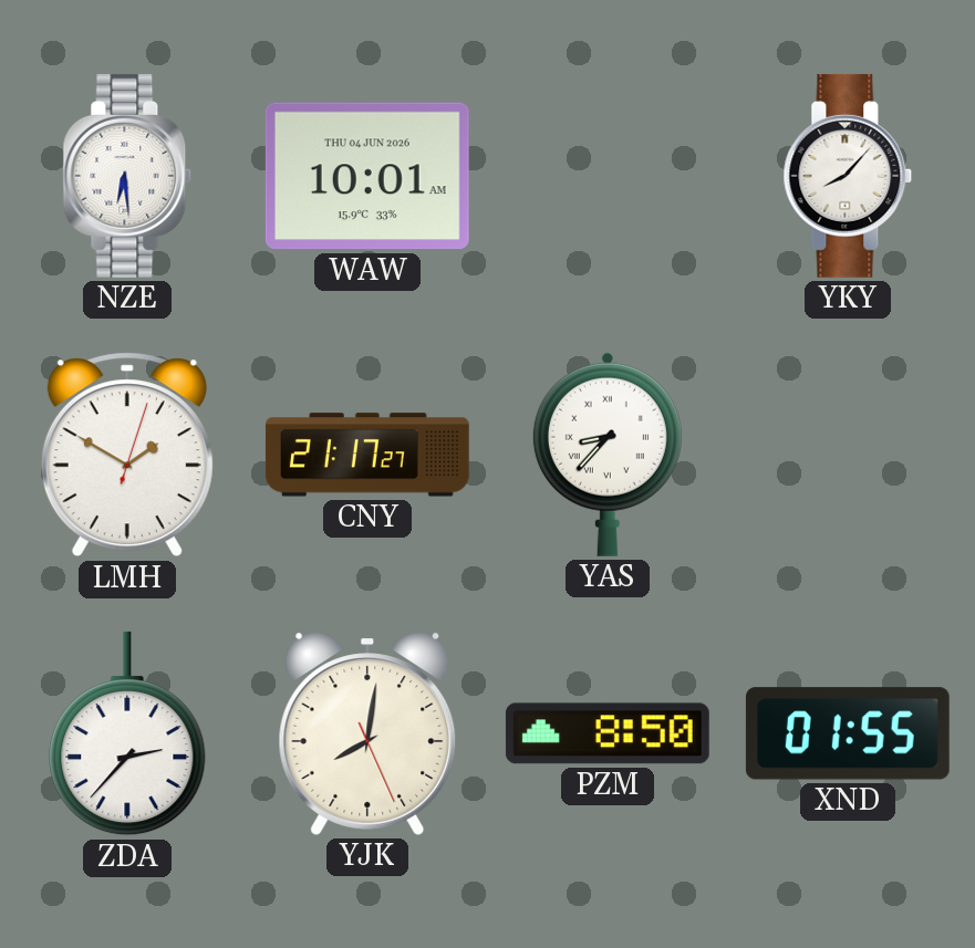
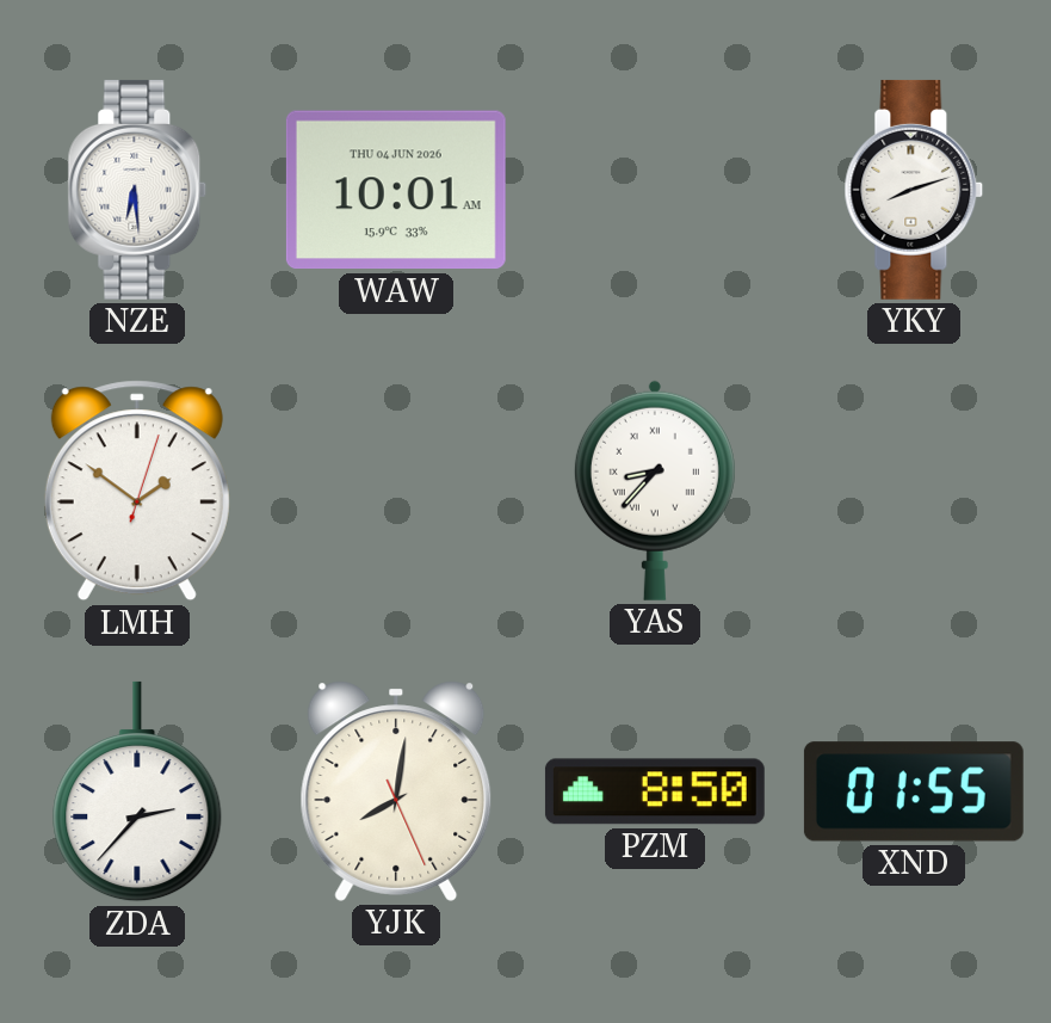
YKY: 8:07 -> 8:12
LMH: 1:50 -> 1:51
CNY: 21:17 -> none
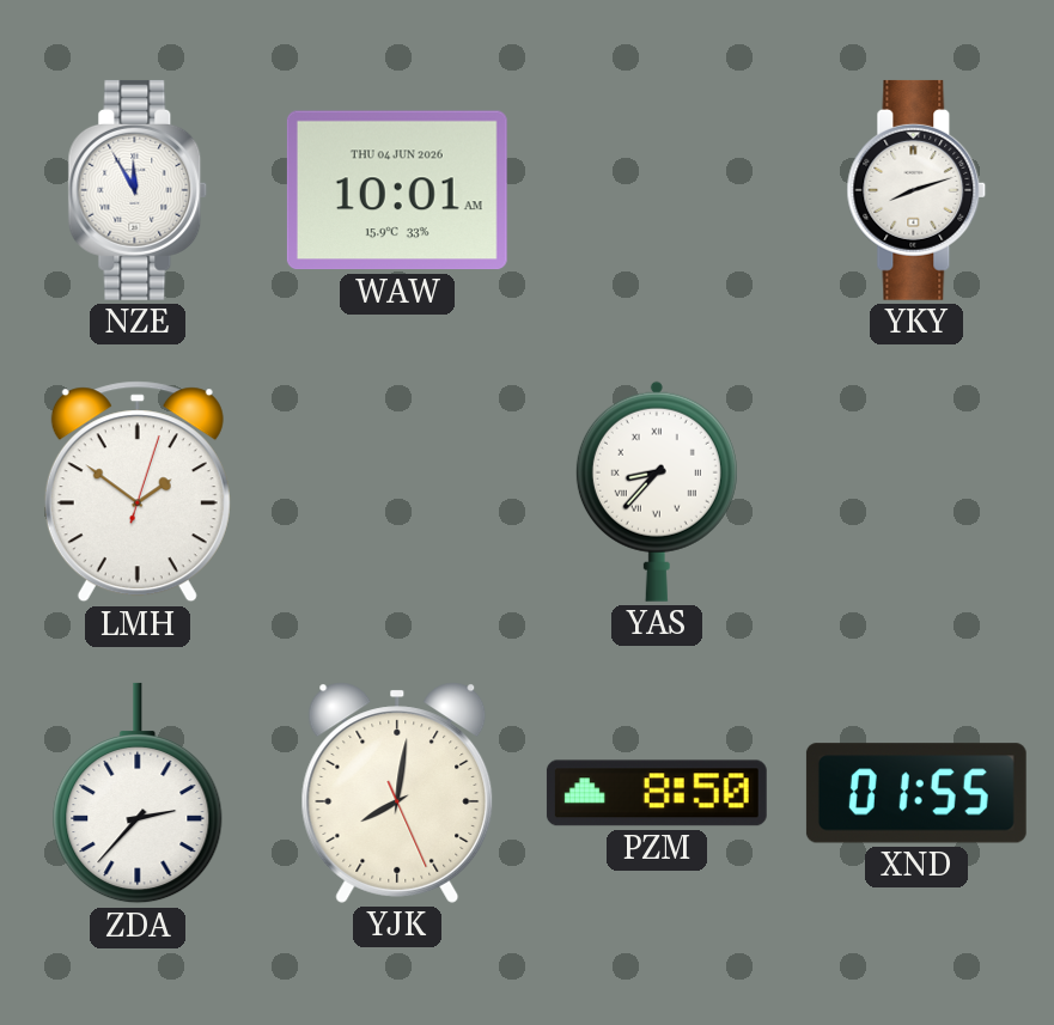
NZE: 6:29 -> 11:55
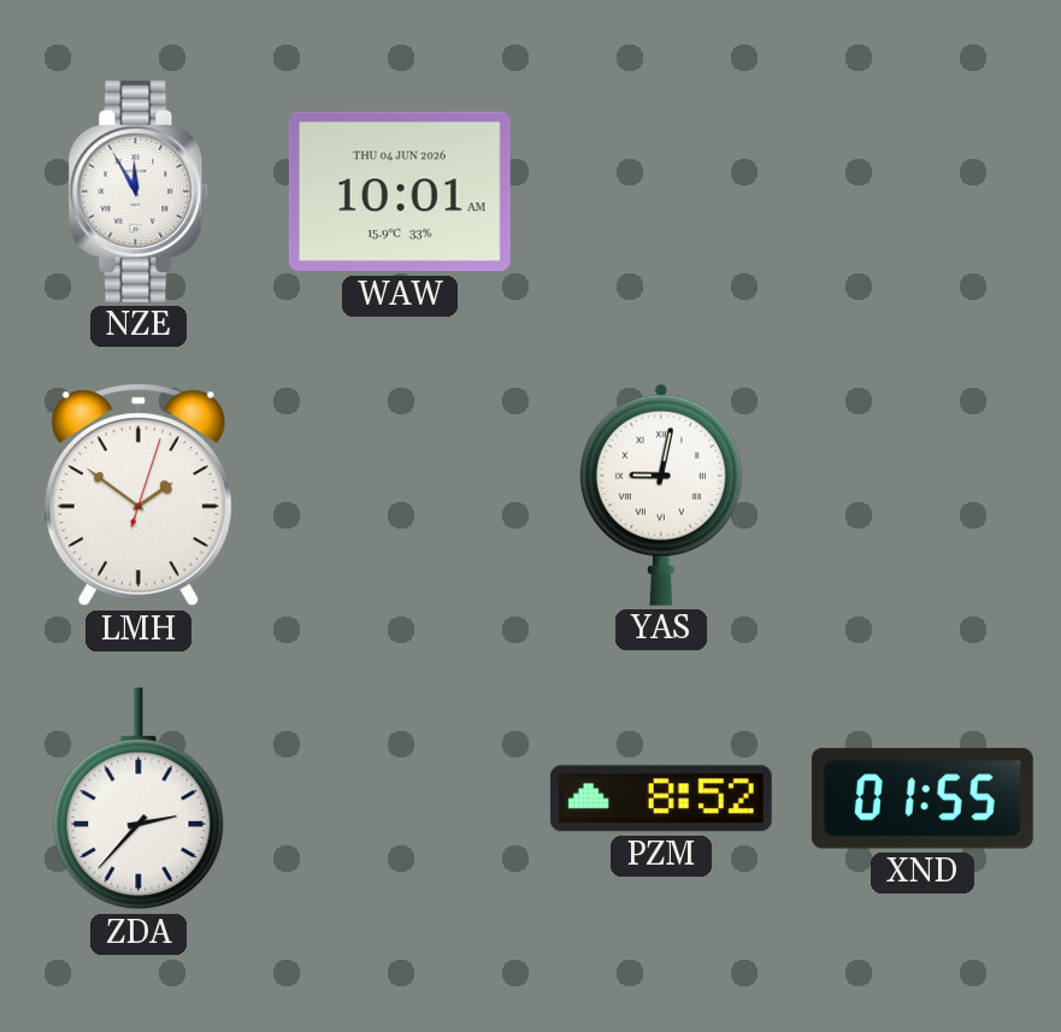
YKY: 8:12 -> none
YAS: 8:37 -> 9:02
YJK: 8:01 -> none
PZM: 8:50 -> 8:52
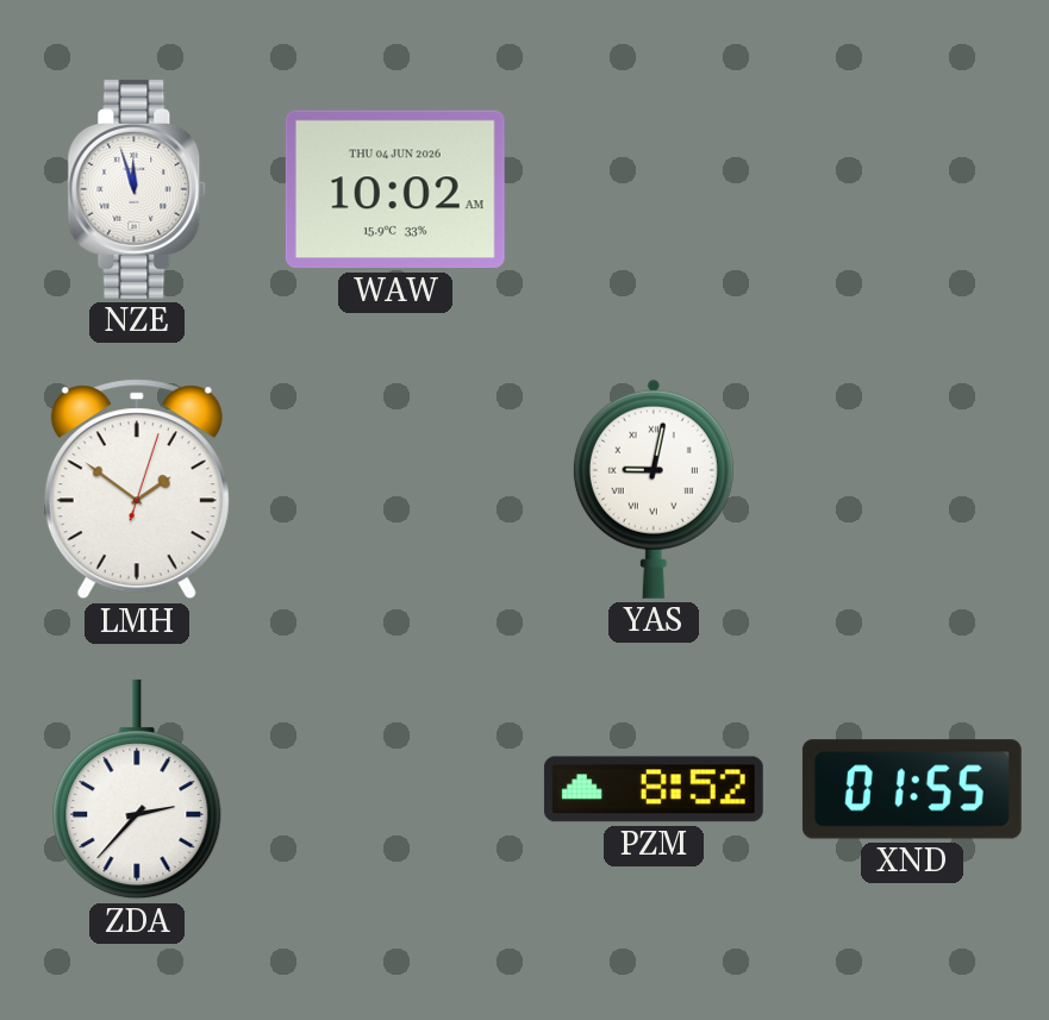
NZE: 11:55 -> 11:57
WAW: 10:01 -> 10:02
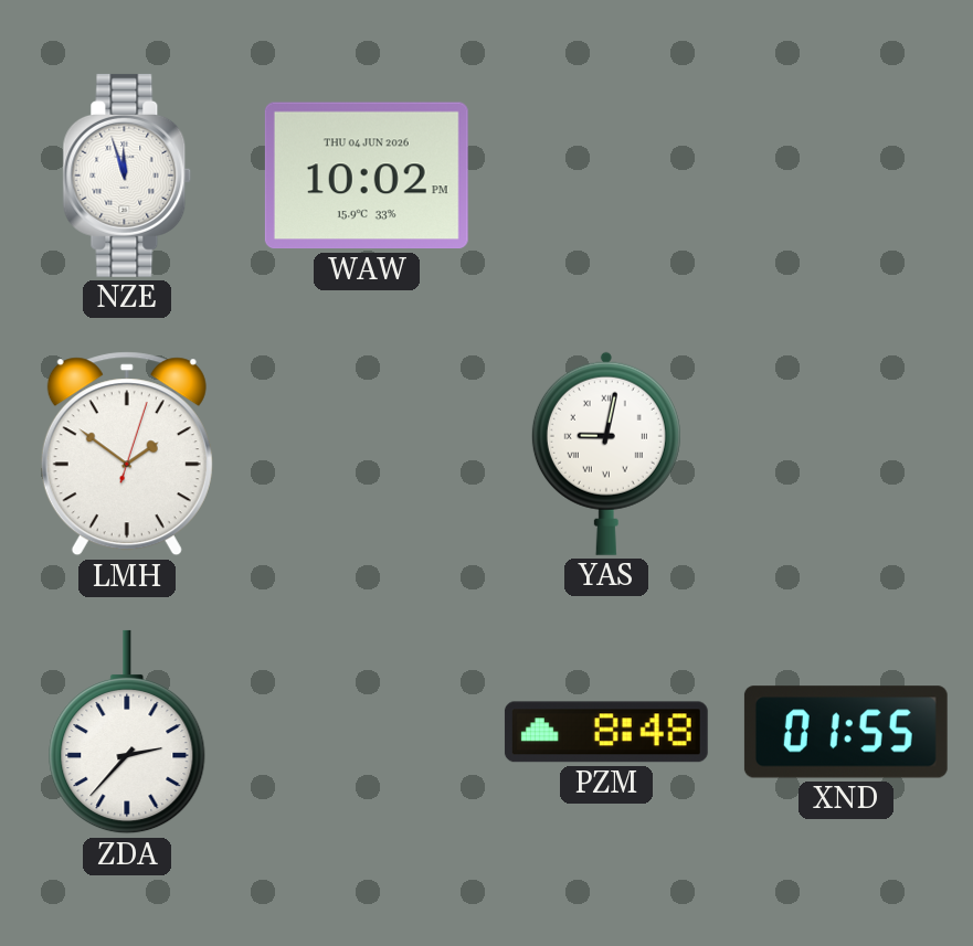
WAW: 10:02 AM -> 10:02 PM
PZM: 8:52 -> 8:48
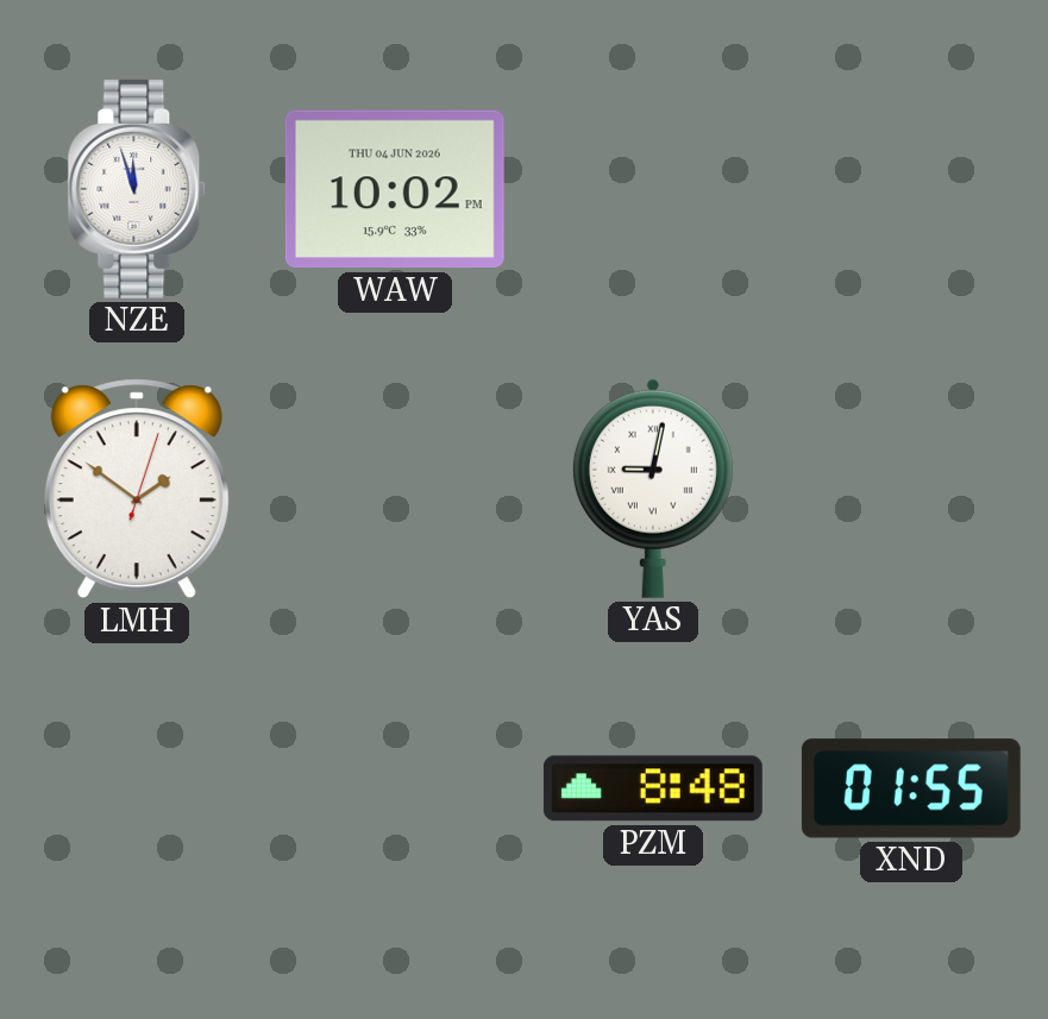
ZDA: 2:37 -> none
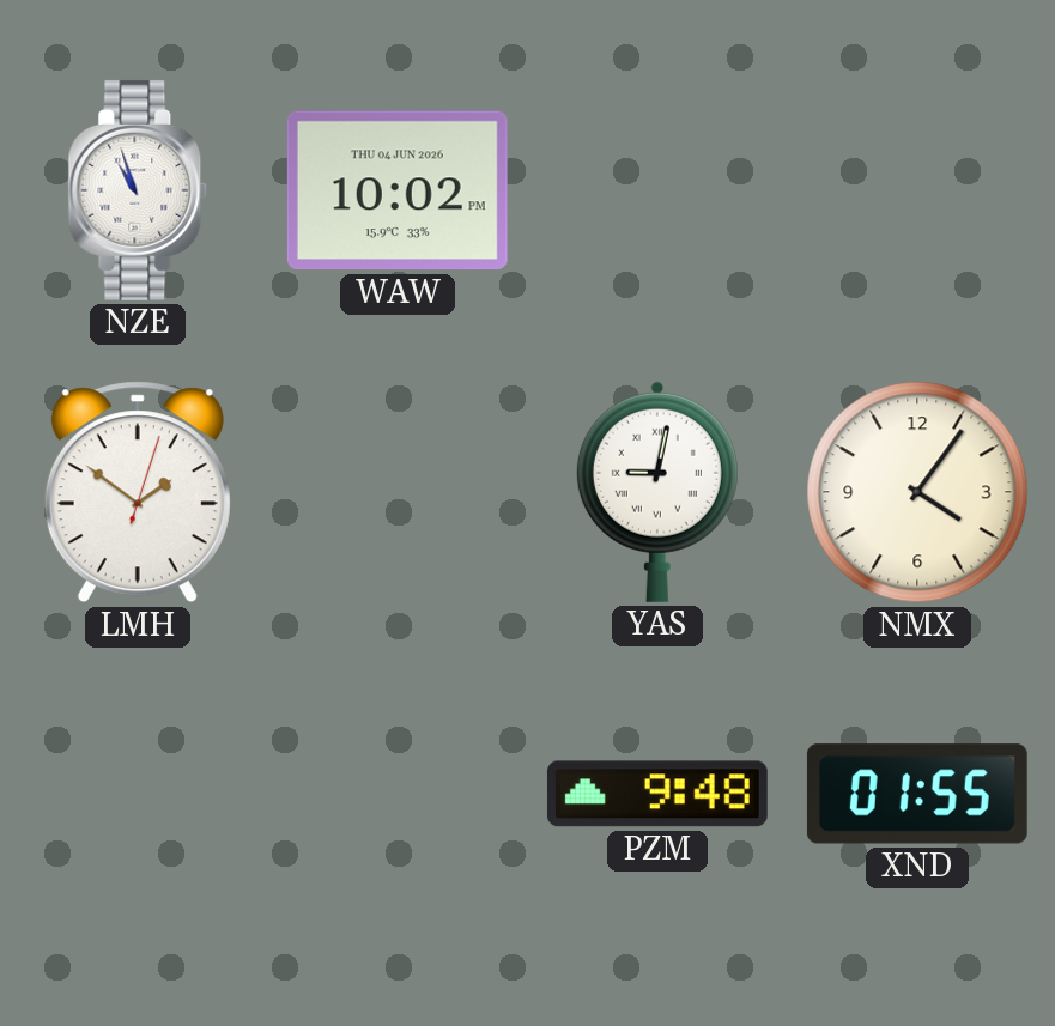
NZE: 11:57 -> 10:57
NMX: none -> 4:06
PZM: 8:48 -> 9:48
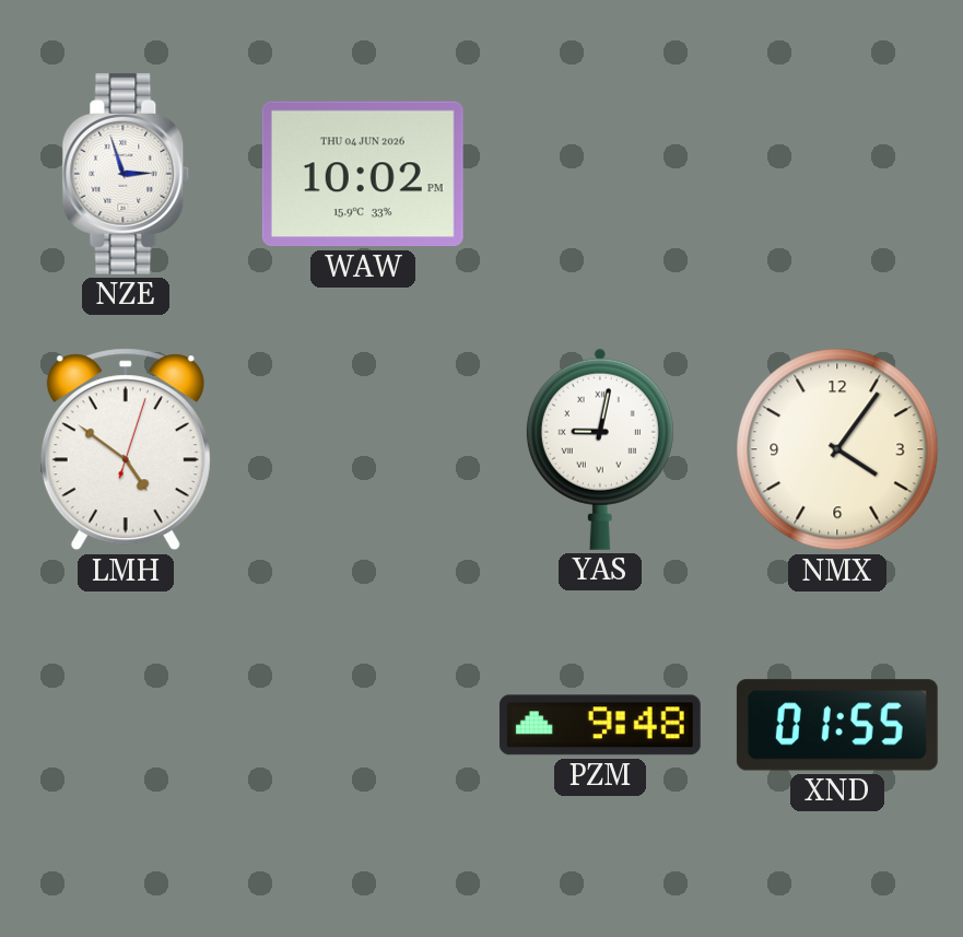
NZE: 10:57 -> 2:57
LMH: 1:51 -> 4:51
